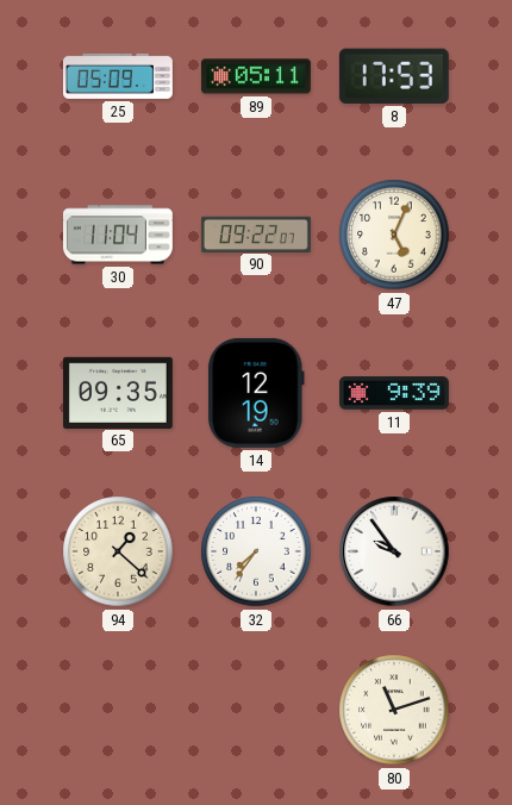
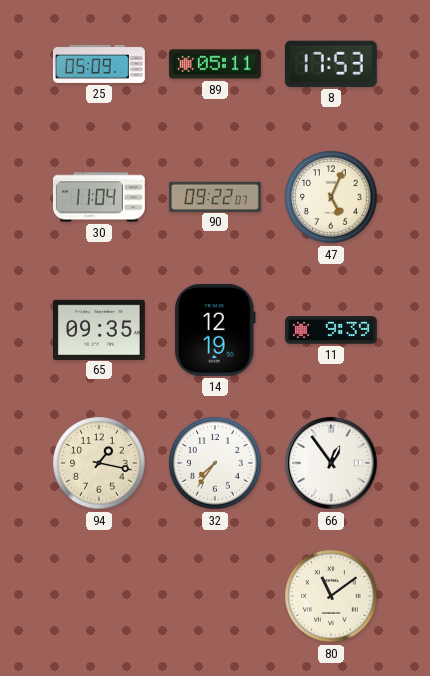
94: 1:22 -> 1:17
66: 9:54 -> 12:54
80: 11:12 -> 11:09
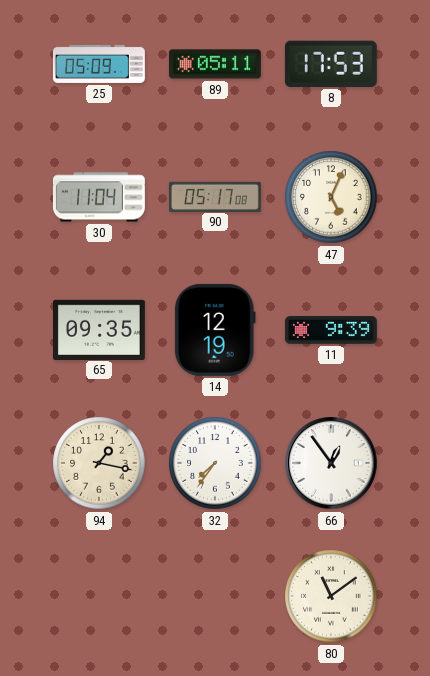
90: 09:22 -> 05:17
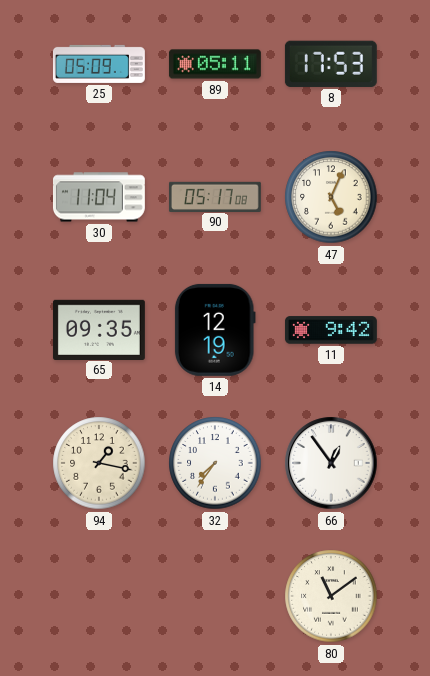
11: 9:39 -> 9:42
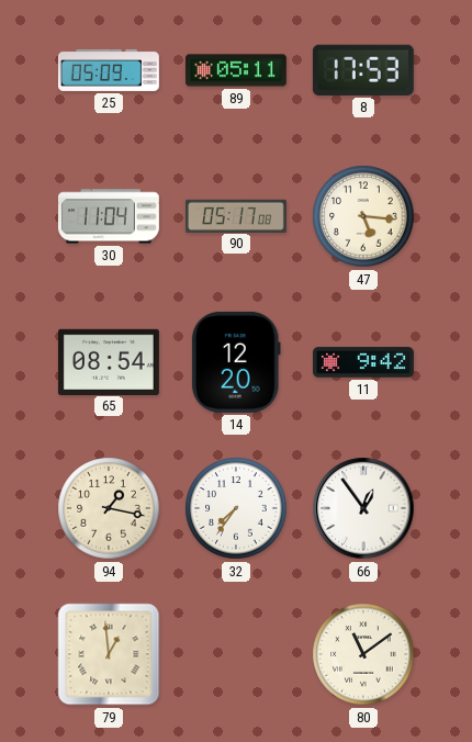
47: 5:04 -> 5:16
65: 09:35 -> 08:54
14: 12:19 -> 12:20
79: none -> 12:59
